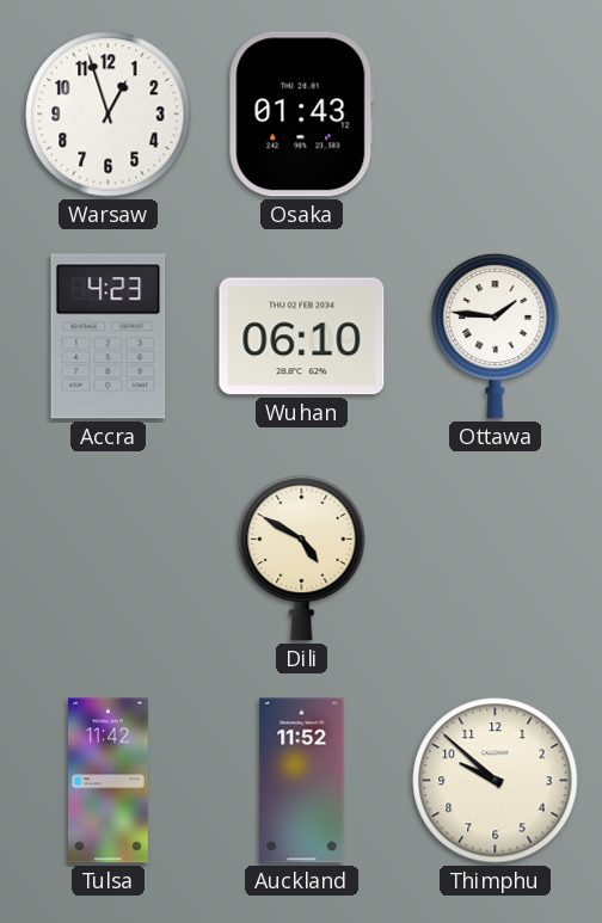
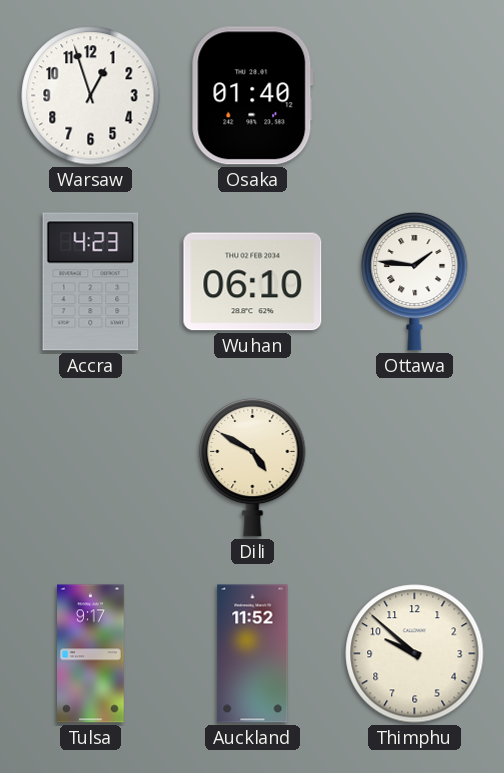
Osaka: 01:43 -> 01:40
Tulsa: 11:42 -> 9:17
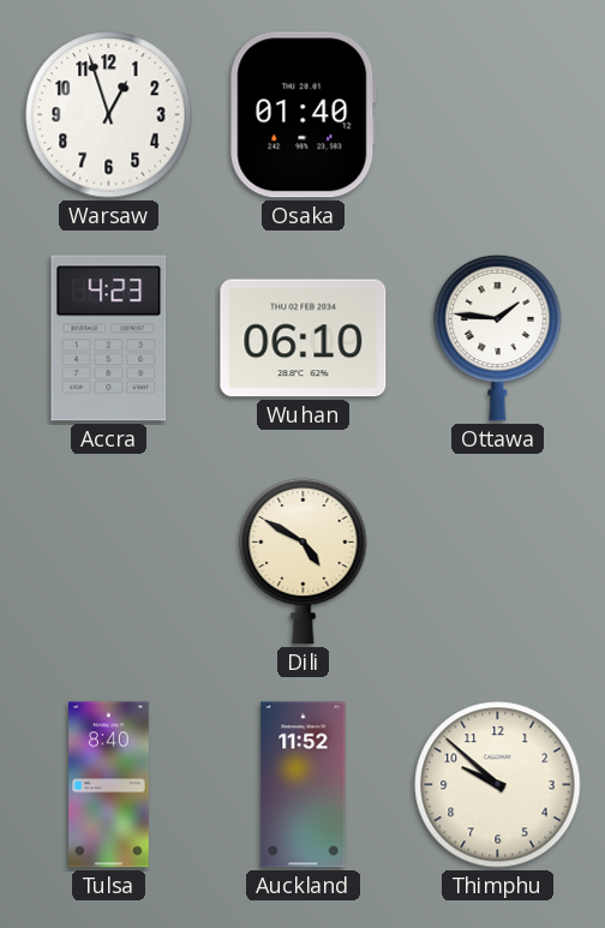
Tulsa: 9:17 -> 8:40
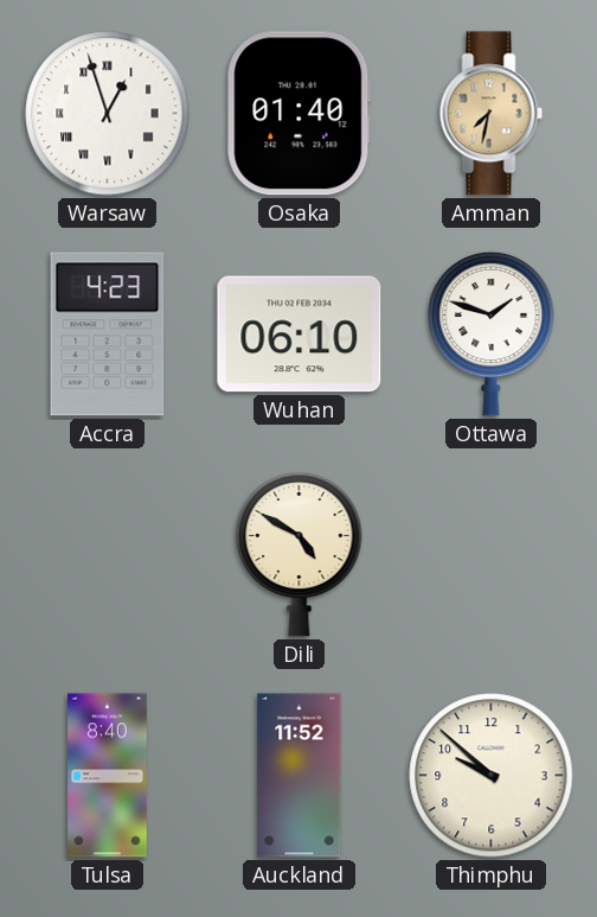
Warsaw numerals: Arabic -> Roman
Amman: none -> 7:32
Ottawa: 1:46 -> 1:48
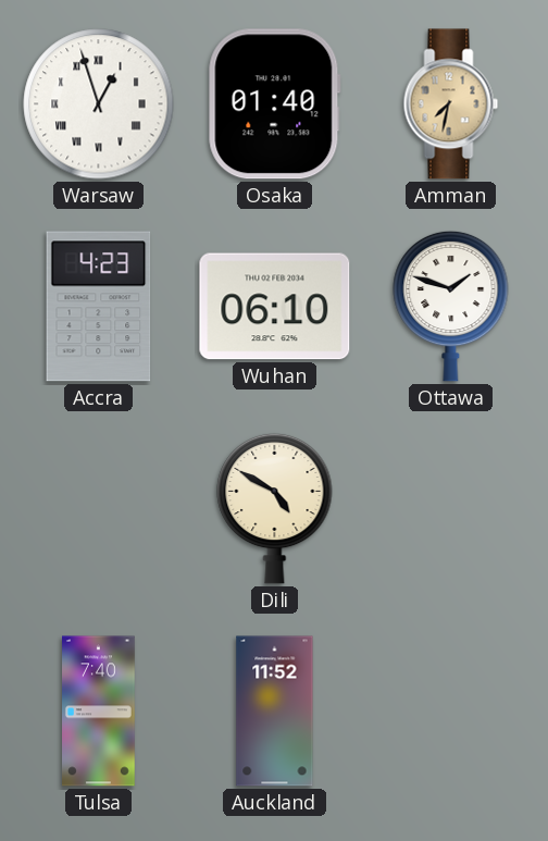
Tulsa: 8:40 -> 7:40
Thimphu: 9:52 -> none
